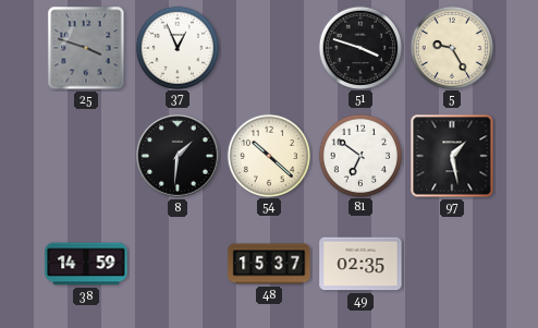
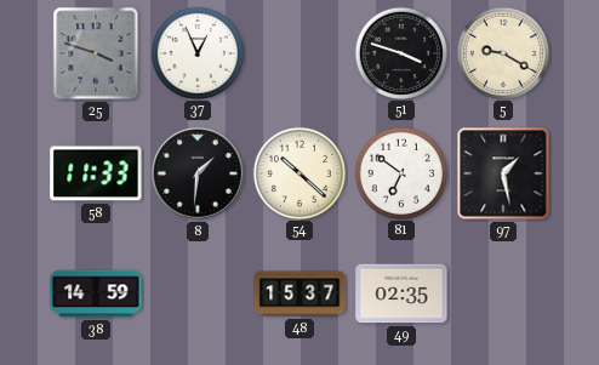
5: 9:25 -> 9:20
58: none -> 11:33
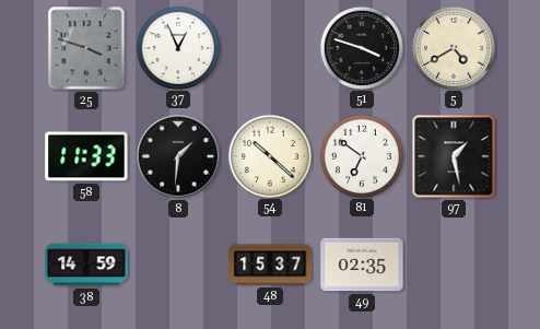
5: 9:20 -> 4:40
